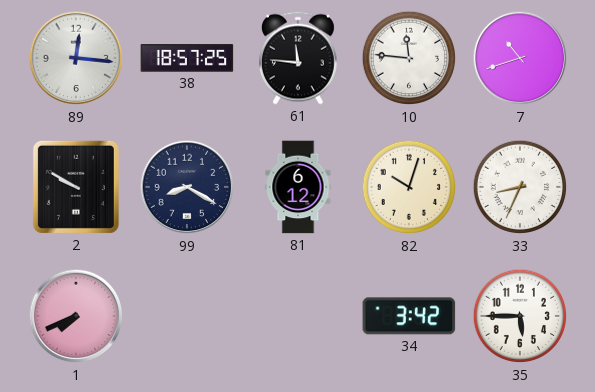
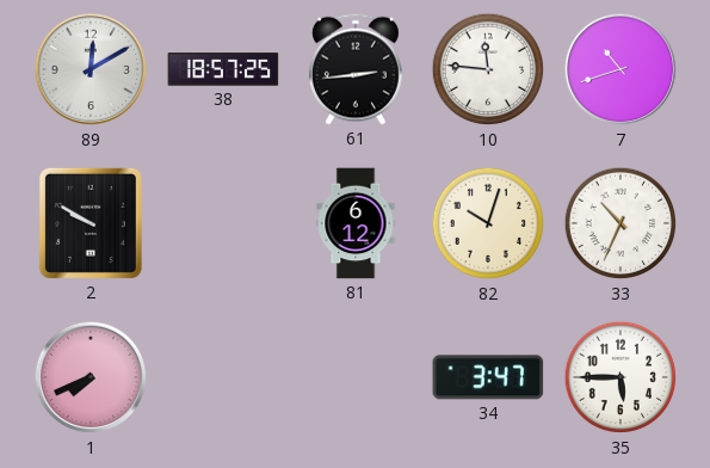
89: 12:16 -> 12:10
61: 11:46 -> 2:44
99: 8:20 -> none
33: 8:34 -> 10:34
34: 3:42 -> 3:47
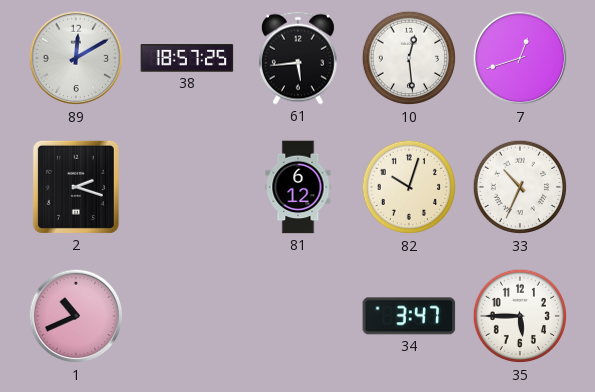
61: 2:44 -> 5:44
10: 11:46 -> 12:29
7: 10:42 -> 12:42
2: 9:50 -> 2:18
1: 7:41 -> 10:41
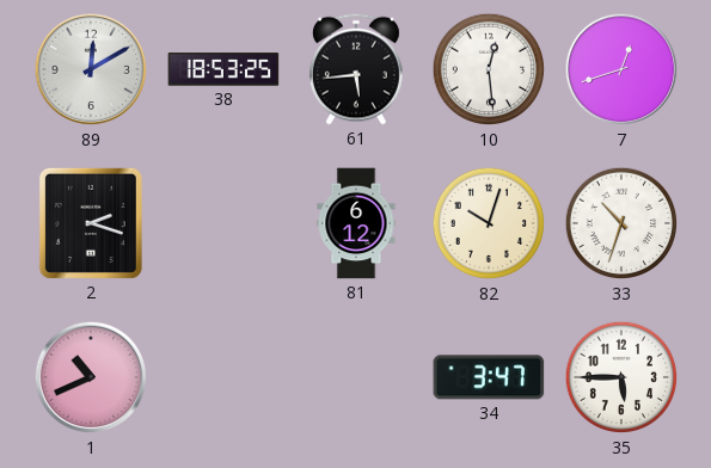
38: 18:57 -> 18:53
33: 10:34 -> 10:33
